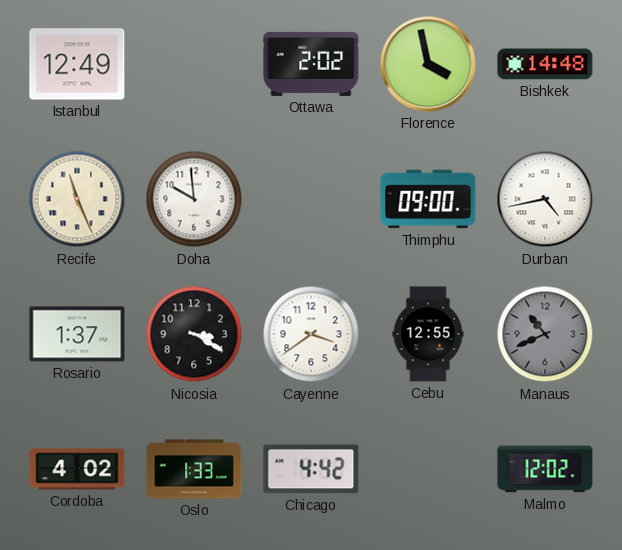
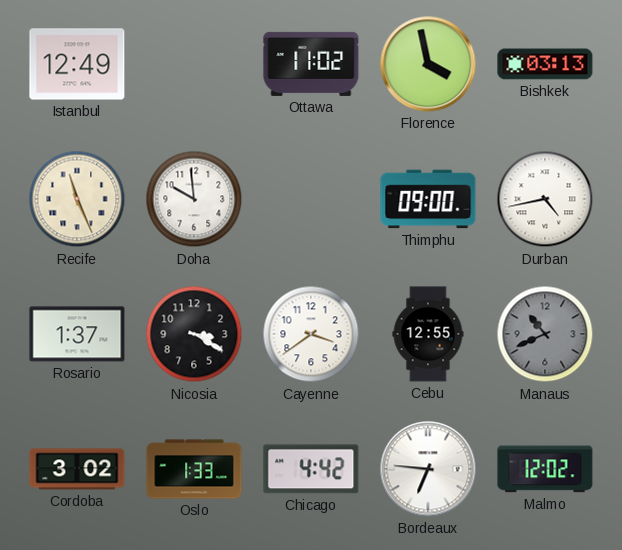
Ottawa: 2:02 -> 11:02
Bishkek: 14:48 -> 03:13
Cordoba: 4:02 -> 3:02
Bordeaux: none -> 6:46
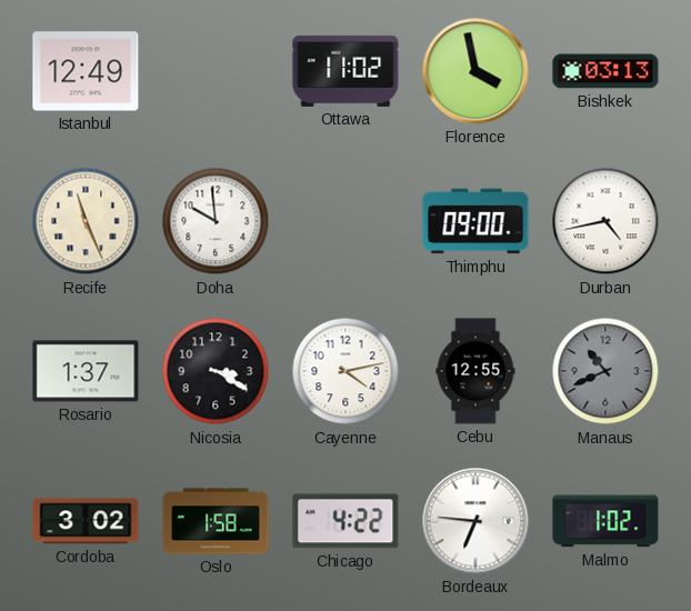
Cayenne: 3:39 -> 4:13
Oslo: 1:33 -> 1:58
Chicago: 4:42 -> 4:22
Malmo: 12:02 -> 1:02
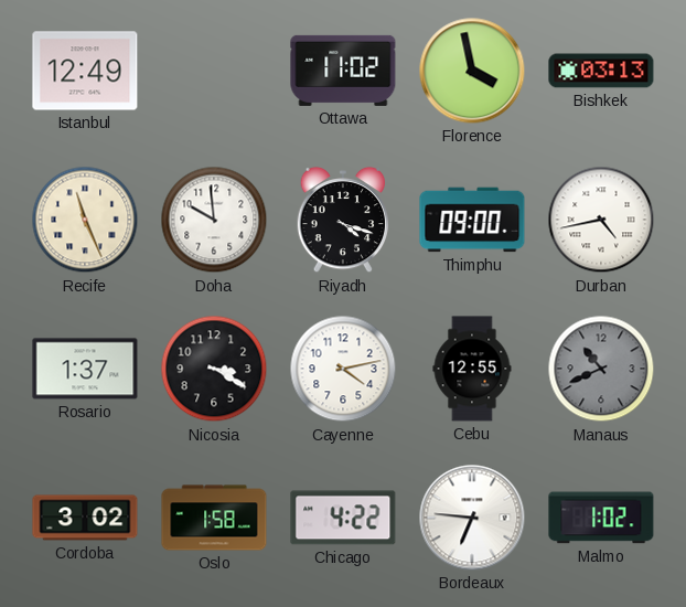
Riyadh: none -> 4:18
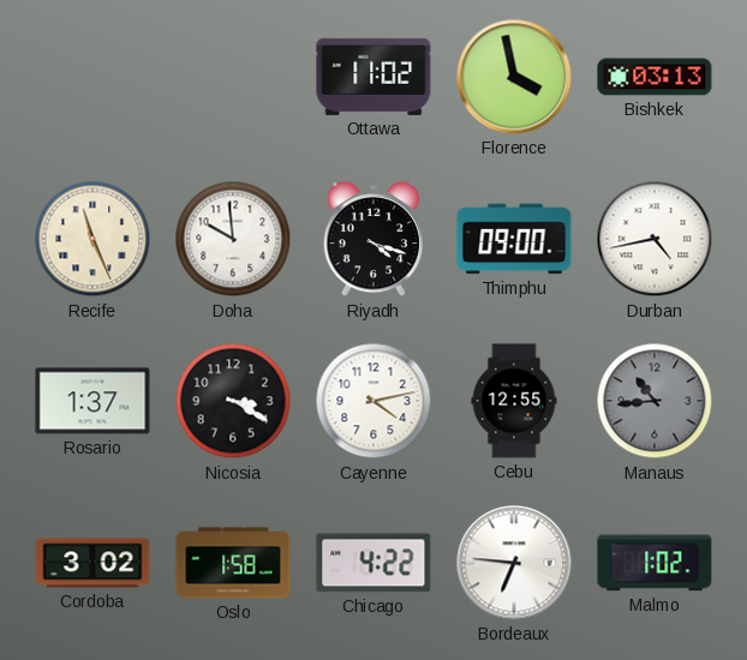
Istanbul: 12:49 -> none
Manaus: 10:41 -> 10:44
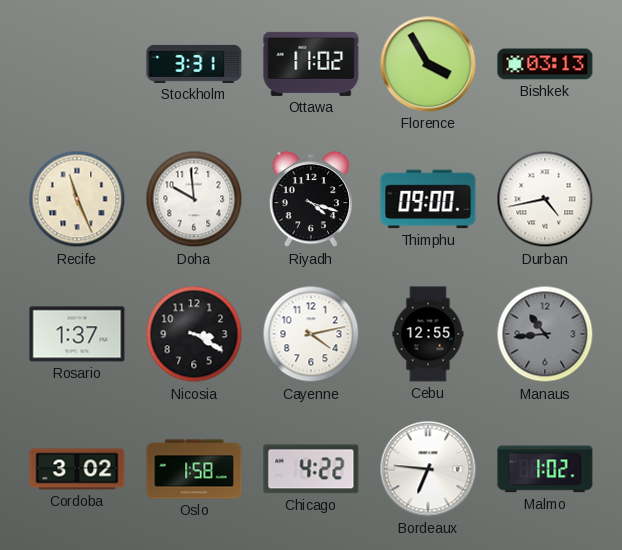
Stockholm: none -> 3:31
Florence: 3:58 -> 3:55
